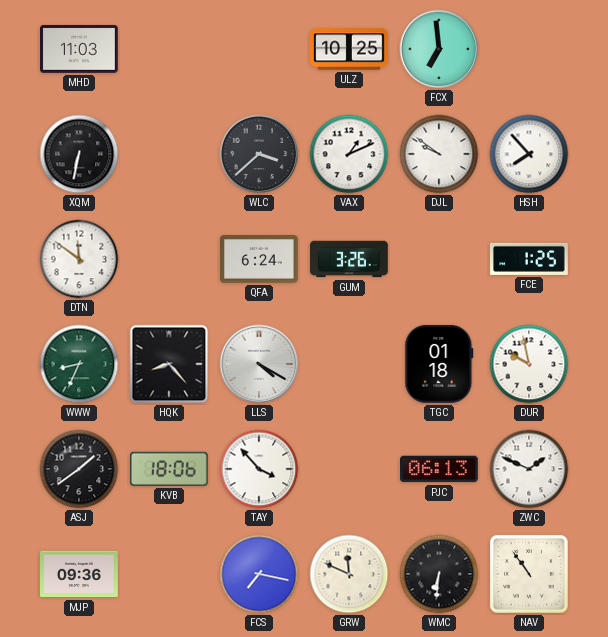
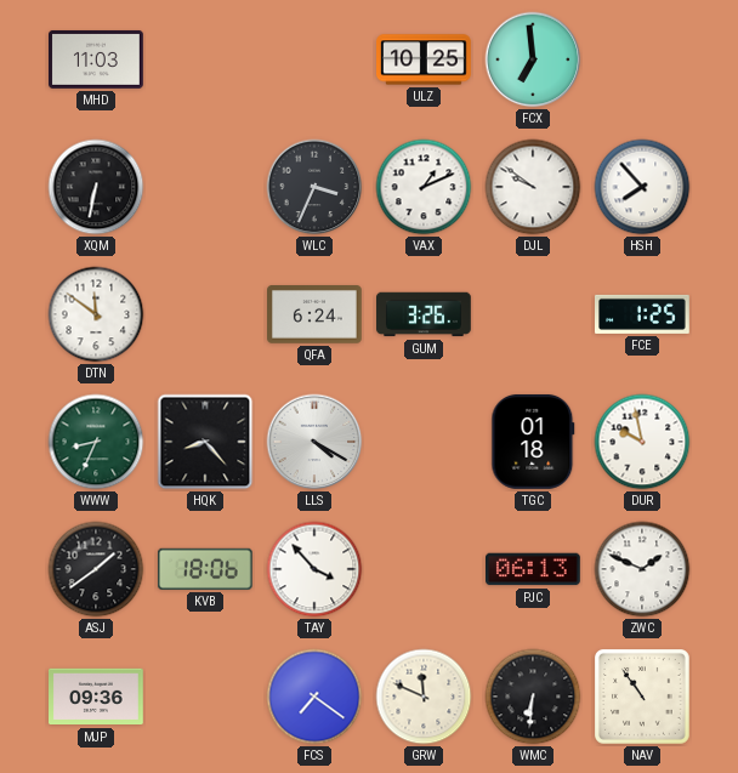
WLC: 3:38 -> 3:34
FCS: 7:17 -> 7:21
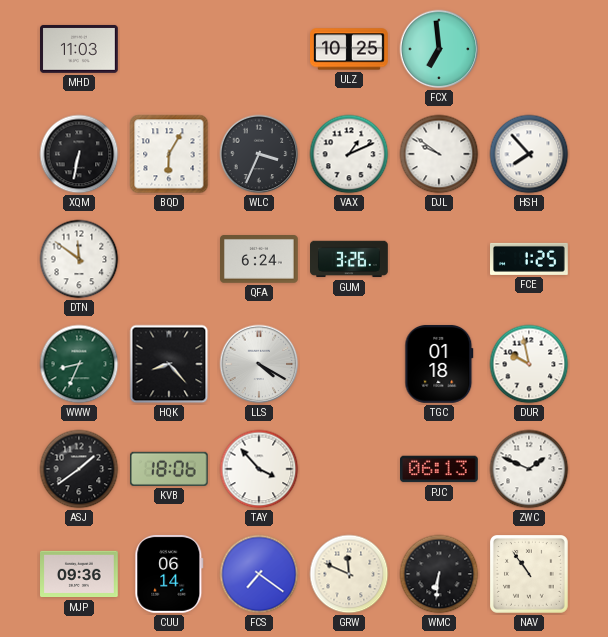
BQD: none -> 6:05
CUU: none -> 06:14
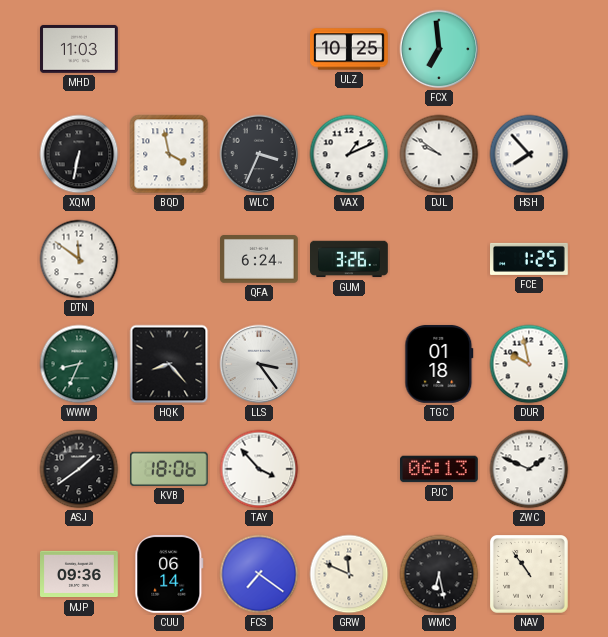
BQD: 6:05 -> 3:58
LLS: 4:20 -> 3:24
WMC: 6:31 -> 6:28
